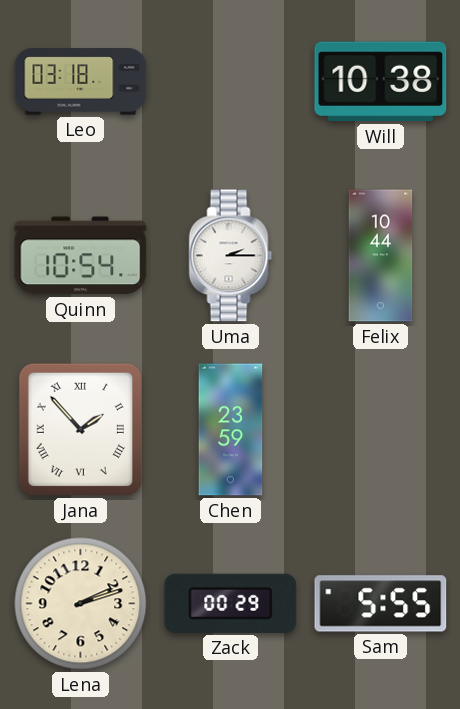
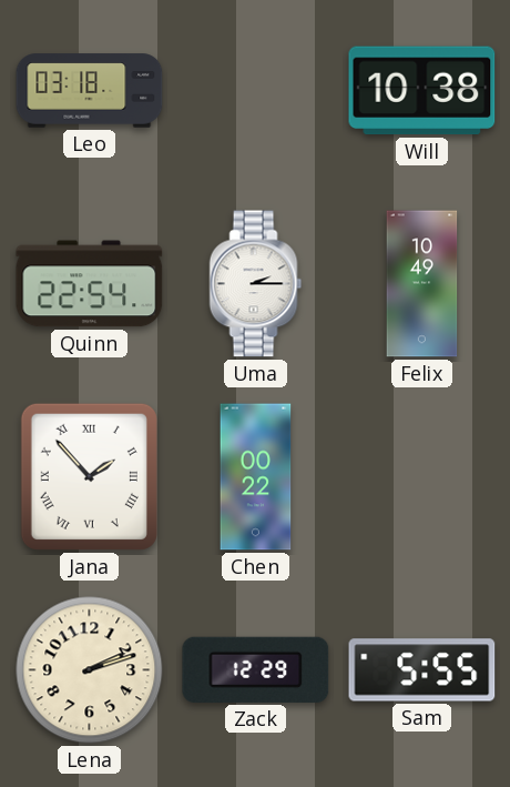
Quinn: 10:54 -> 22:54
Felix: 10:44 -> 10:49
Chen: 23:59 -> 00:22
Zack: 00:29 -> 12:29
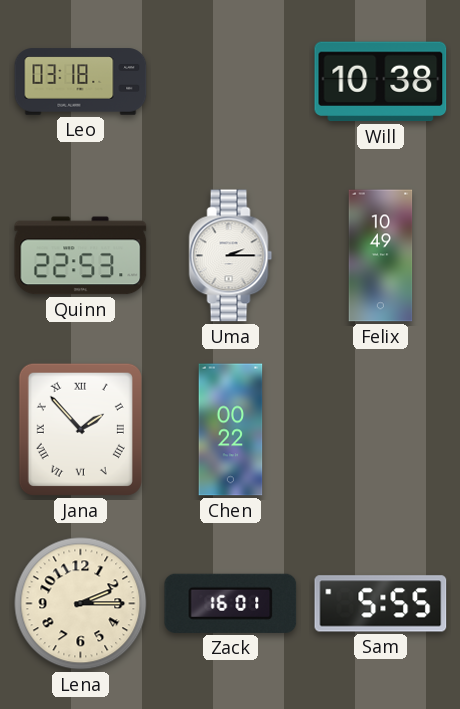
Quinn: 22:54 -> 22:53
Lena: 2:12 -> 2:15
Zack: 12:29 -> 16:01
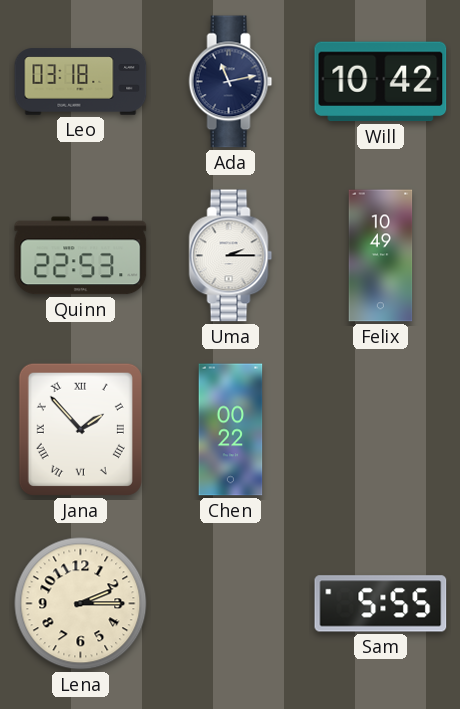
Ada: none -> 11:13
Will: 10:38 -> 10:42
Zack: 16:01 -> none
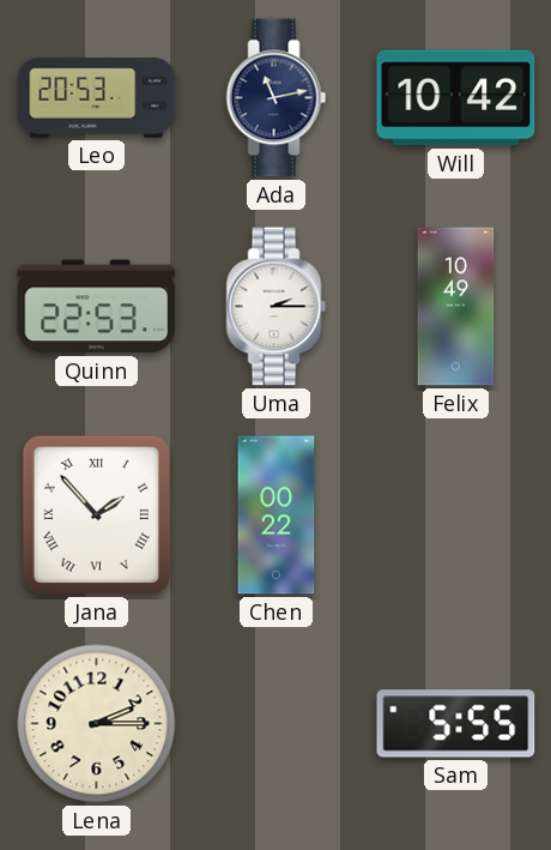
Leo: 03:18 -> 20:53
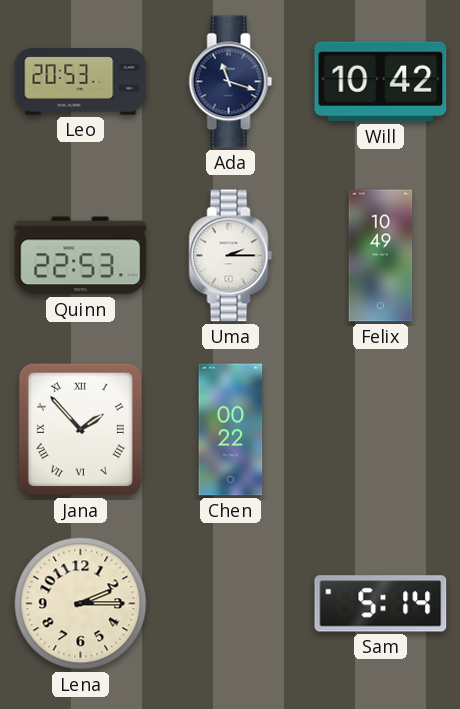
Ada: 11:13 -> 11:18
Sam: 5:55 -> 5:14
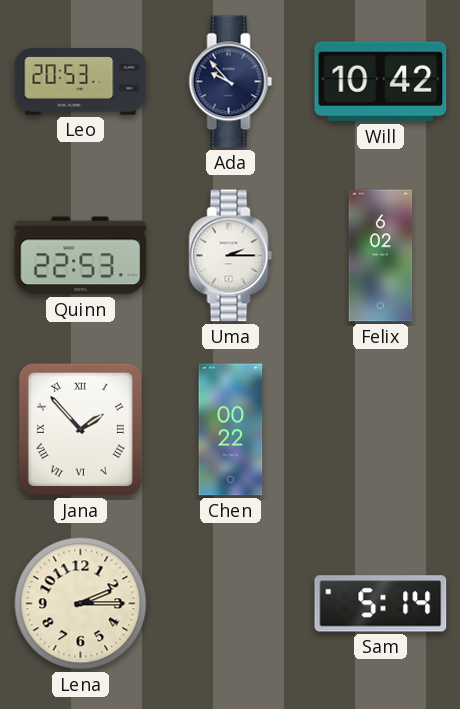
Ada: 11:18 -> 9:53
Felix: 10:49 -> 6:02
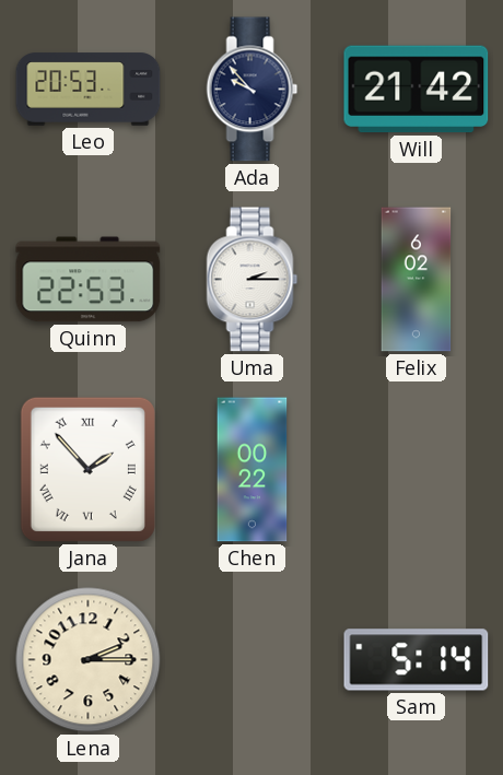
Will: 10:42 -> 21:42
